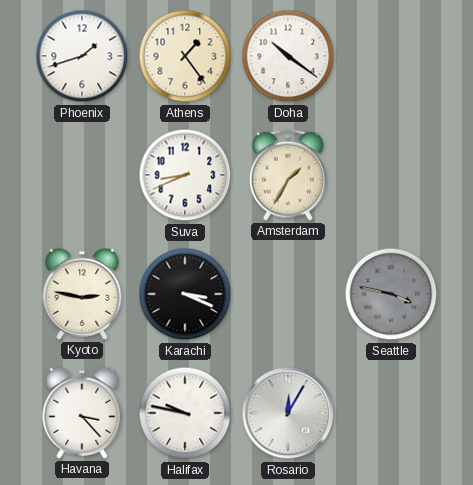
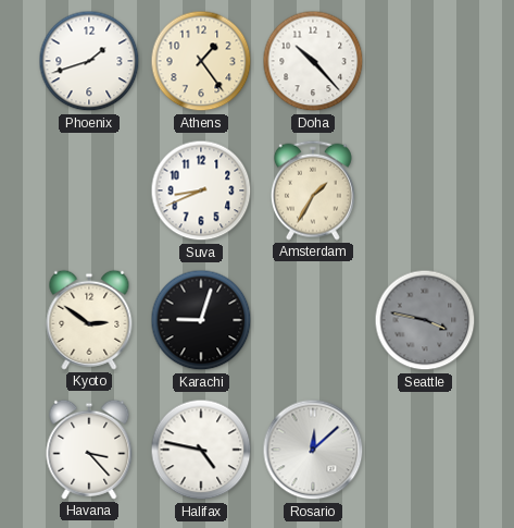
Doha: 10:21 -> 10:23
Kyoto: 2:47 -> 2:51
Karachi: 3:19 -> 9:03
Halifax: 9:47 -> 4:47
Rosario: 12:05 -> 12:08
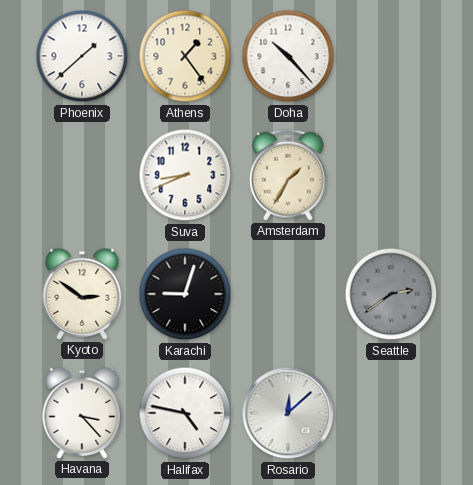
Phoenix: 1:42 -> 1:38
Seattle: 3:47 -> 2:39
